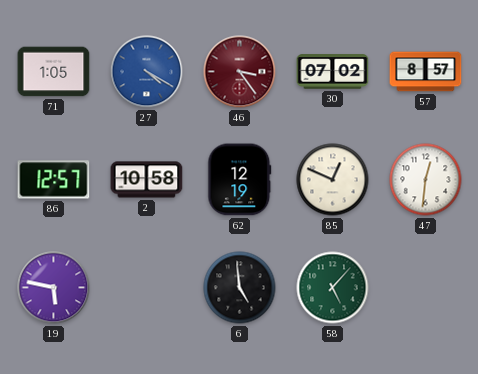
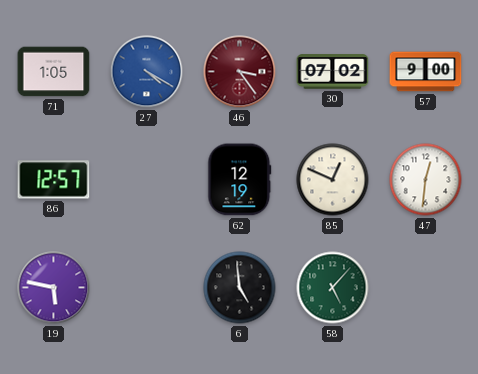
57: 8:57 -> 9:00
2: 10:58 -> none
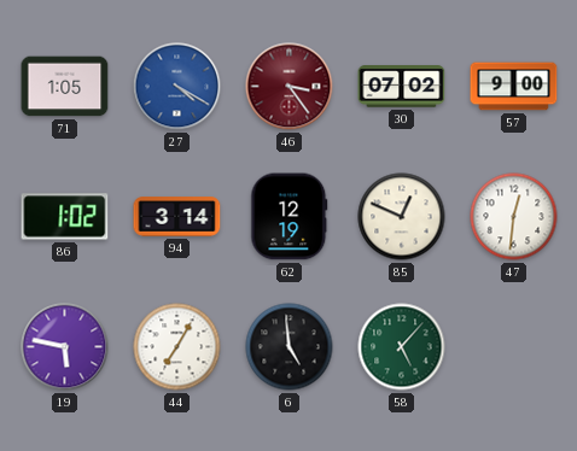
86: 12:57 -> 1:02
94: none -> 3:14
44: none -> 7:05
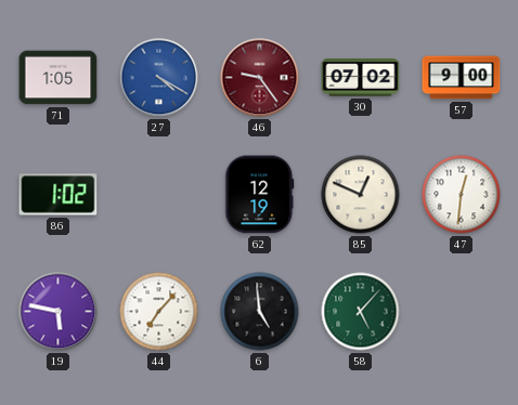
46: 3:24 -> 9:24
94: 3:14 -> none
44: 7:05 -> 7:07
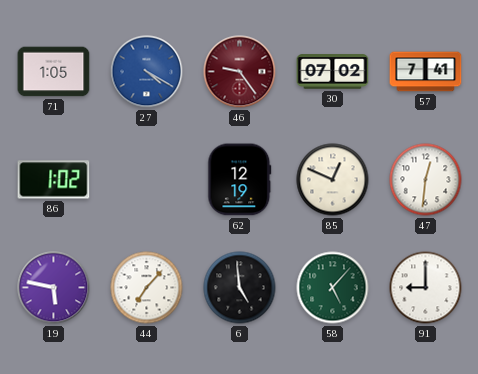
57: 9:00 -> 7:41
91: none -> 9:00
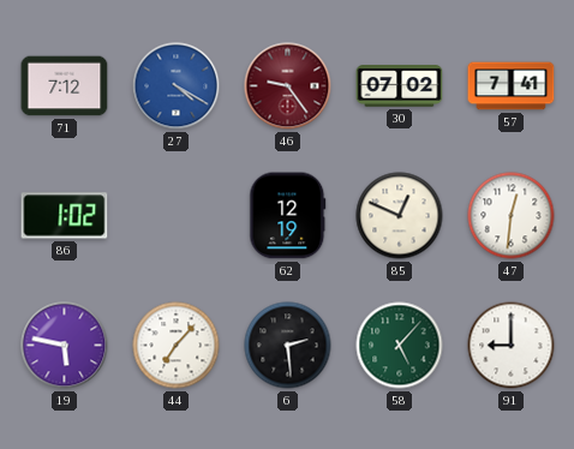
71: 1:05 -> 7:12
6: 4:59 -> 2:29
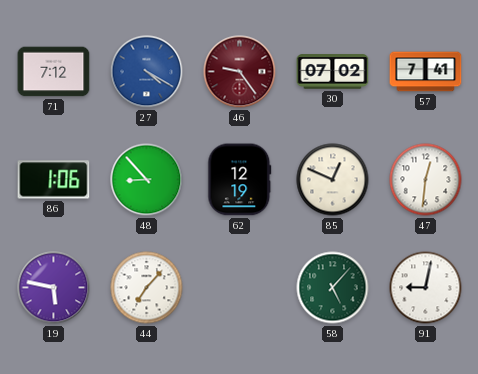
86: 1:02 -> 1:06
48: none -> 8:53
6: 2:29 -> none
91: 9:00 -> 9:02
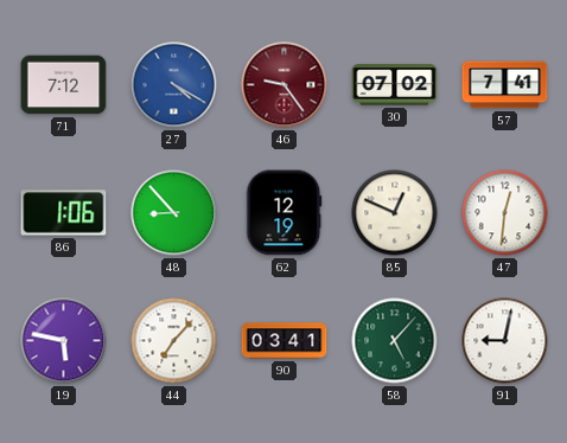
90: none -> 03:41
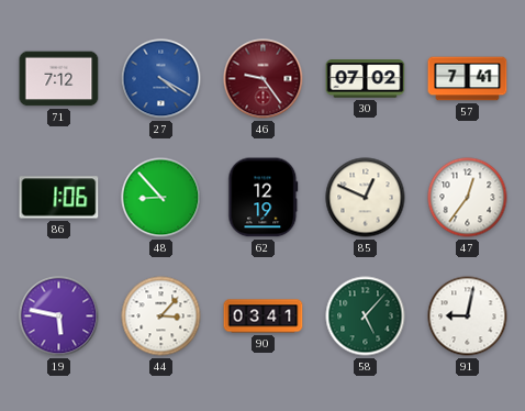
47: 12:31 -> 12:36
44: 7:07 -> 3:07
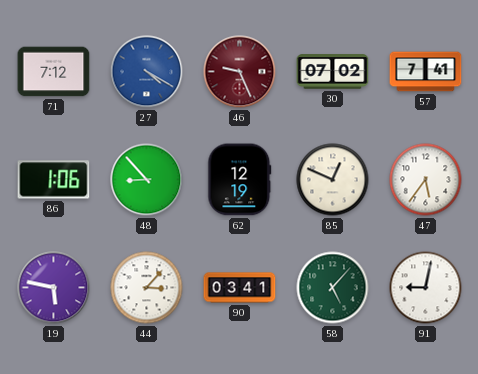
46: 9:24 -> 9:26
47: 12:36 -> 5:36
